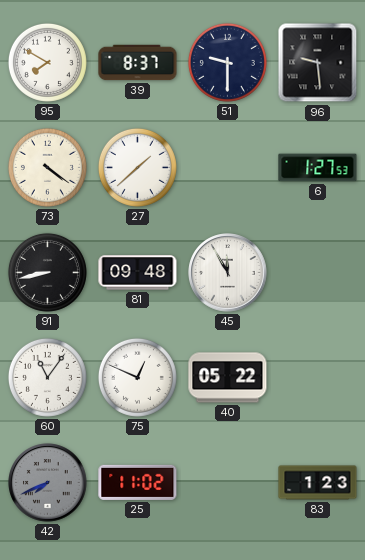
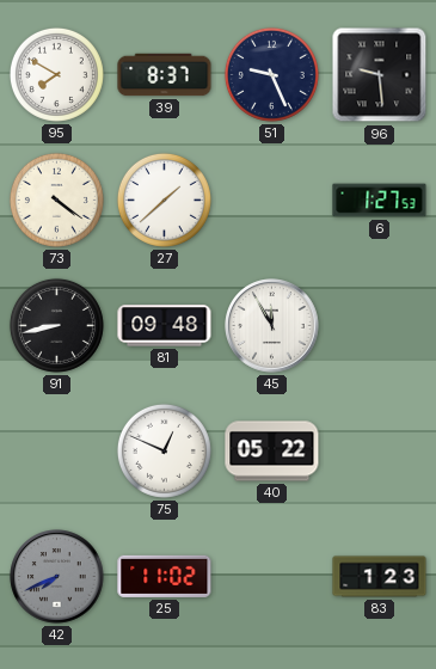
51: 9:30 -> 9:26
60: 11:06 -> none
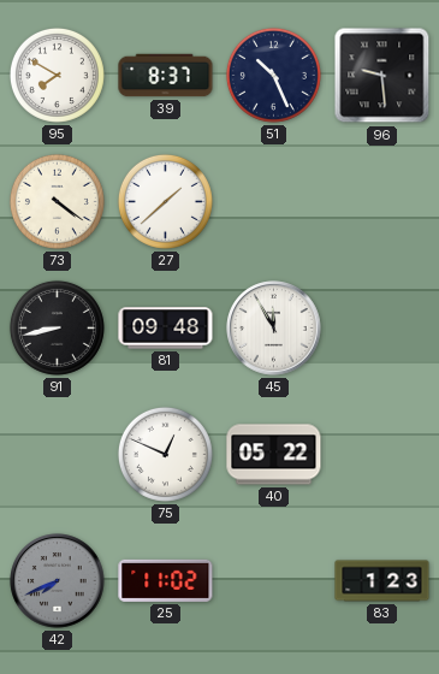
51: 9:26 -> 10:26
6: 1:27 -> none
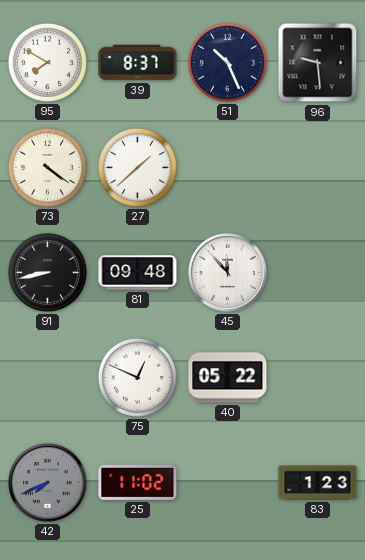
45: 11:55 -> 11:53
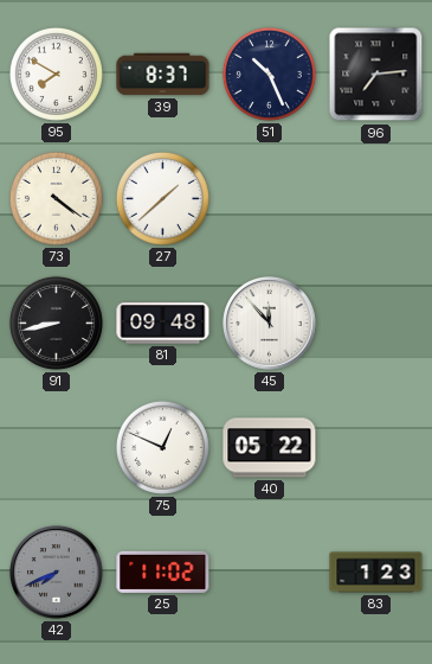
96: 9:29 -> 7:14
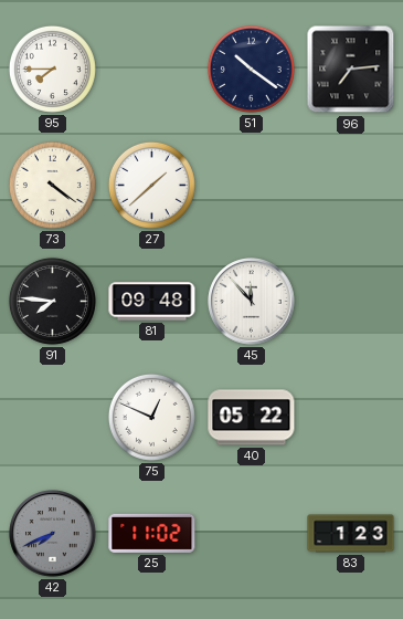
95: 7:50 -> 7:45
39: 8:37 -> none
51: 10:26 -> 10:21
91: 8:43 -> 7:46
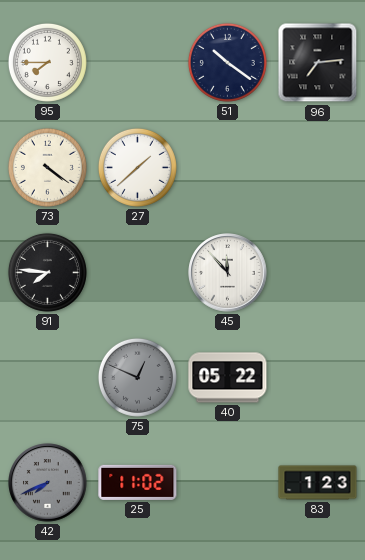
81: 09:48 -> none
75 dial: white -> grey
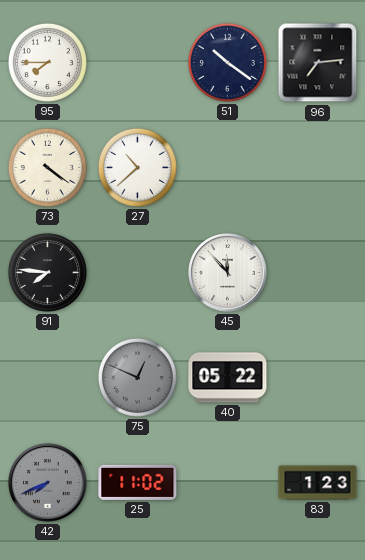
27: 1:38 -> 10:38
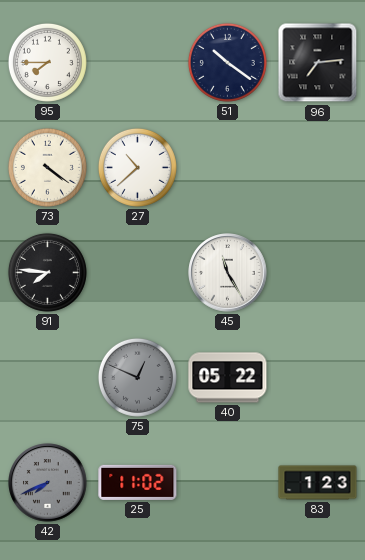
45: 11:53 -> 11:25
